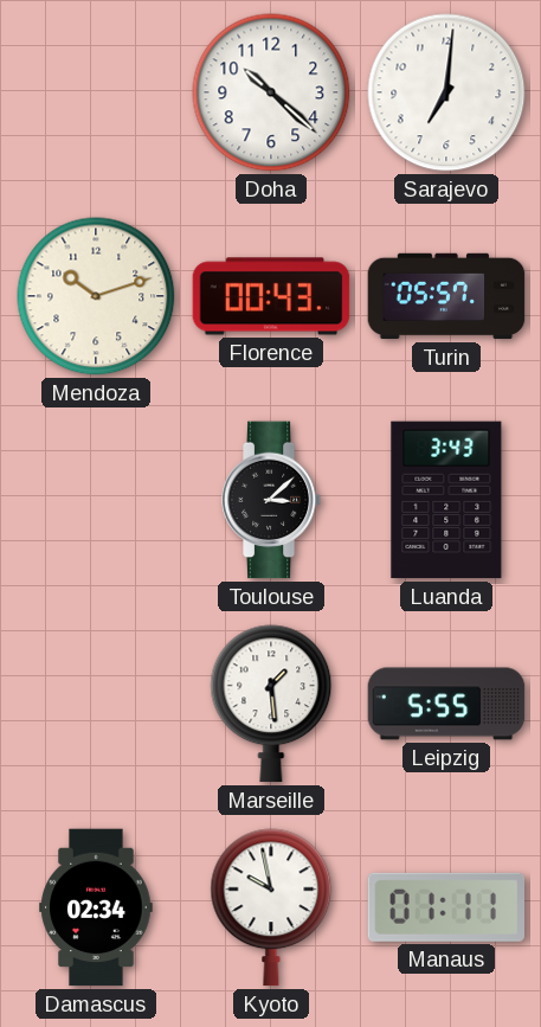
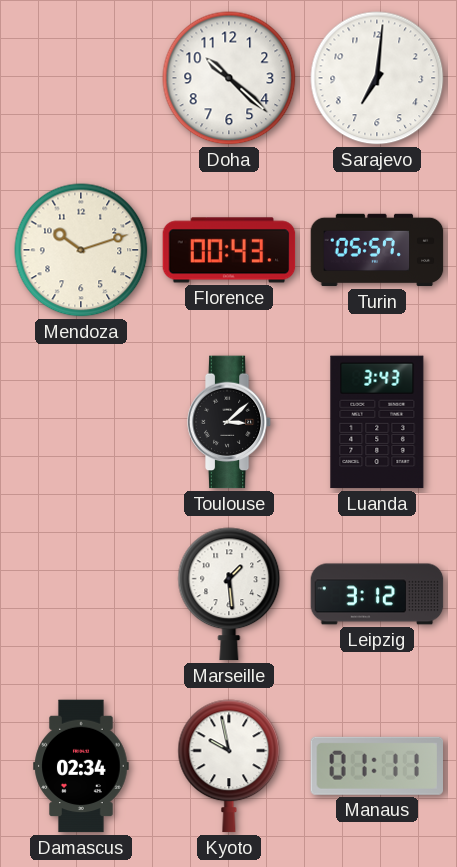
Leipzig: 5:55 -> 3:12
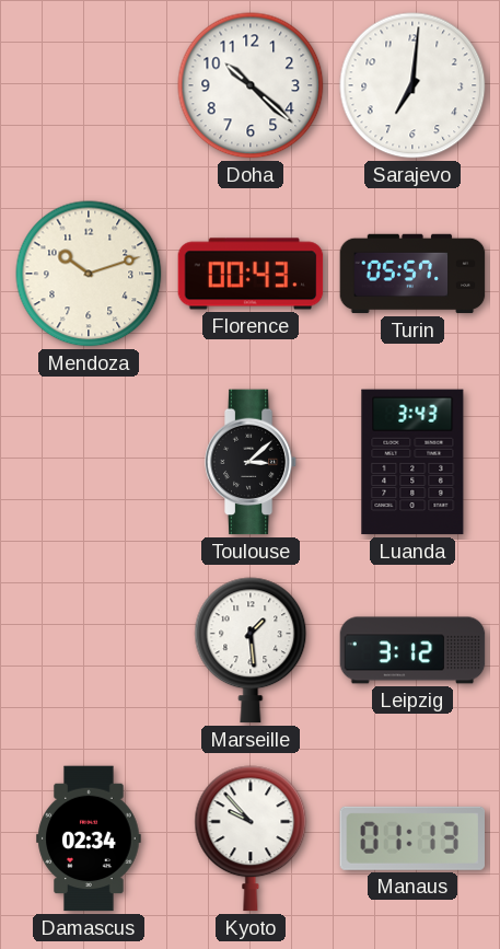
Kyoto: 9:58 -> 9:53
Manaus: 01:11 -> 01:13
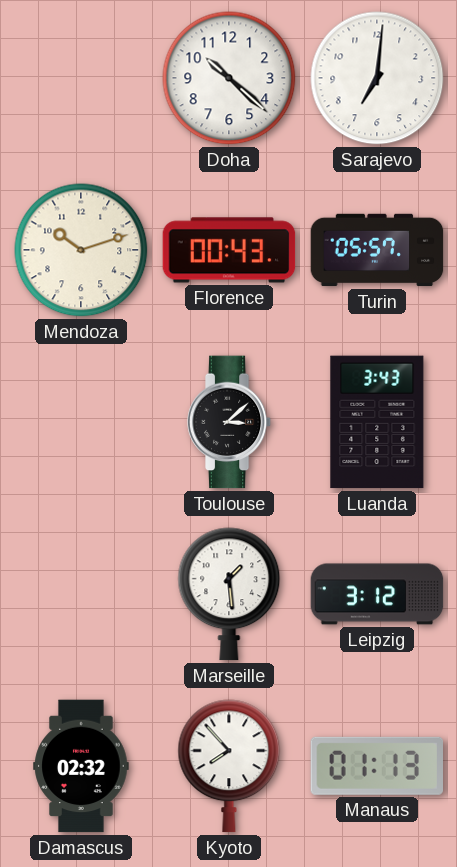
Damascus: 02:34 -> 02:32
Kyoto: 9:53 -> 7:53
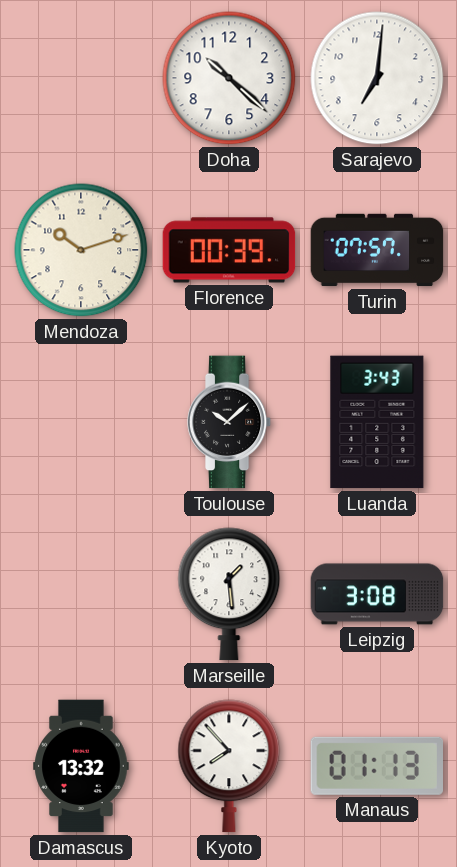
Florence: 00:43 -> 00:39
Turin: 05:57 -> 07:57
Toulouse: 3:08 -> 10:08
Leipzig: 3:12 -> 3:08
Damascus: 02:32 -> 13:32
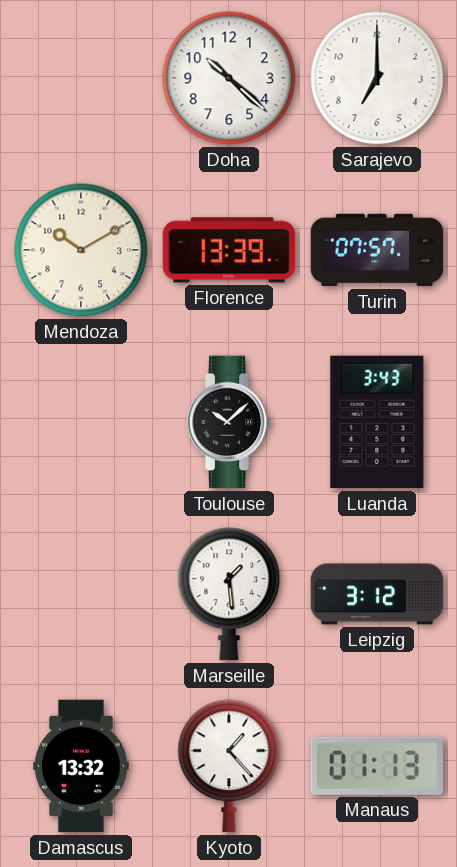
Sarajevo: 7:01 -> 7:00
Mendoza: 10:12 -> 10:10
Florence: 00:39 -> 13:39
Leipzig: 3:08 -> 3:12
Kyoto: 7:53 -> 1:23
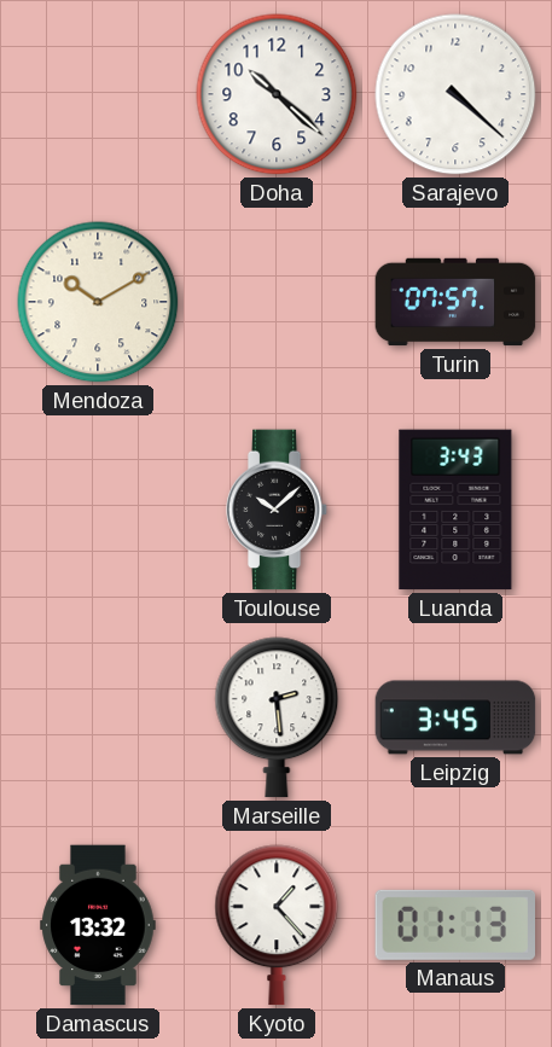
Sarajevo: 7:00 -> 4:22
Florence: 13:39 -> none
Marseille: 1:29 -> 2:29
Leipzig: 3:12 -> 3:45
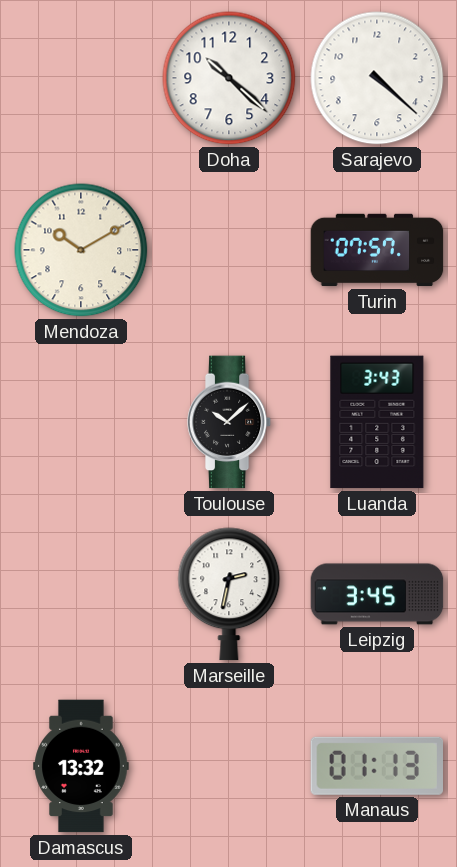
Marseille: 2:29 -> 2:32
Kyoto: 1:23 -> none
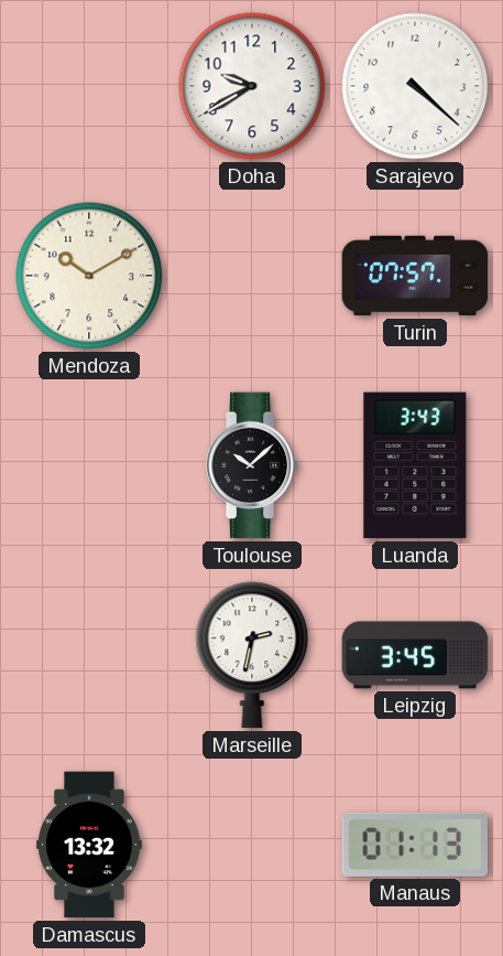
Doha: 10:22 -> 9:40
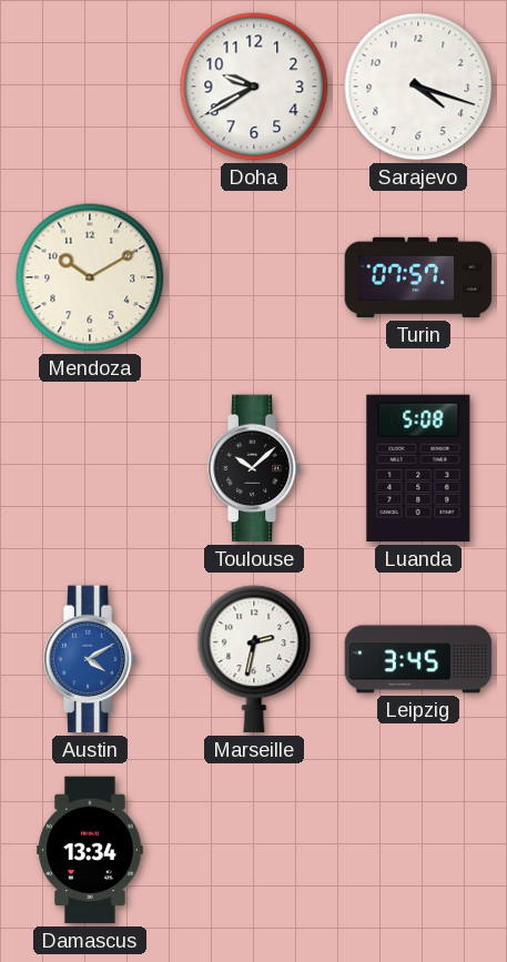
Sarajevo: 4:22 -> 4:18
Luanda: 3:43 -> 5:08
Austin: none -> 4:10
Damascus: 13:32 -> 13:34
Manaus: 01:13 -> none
